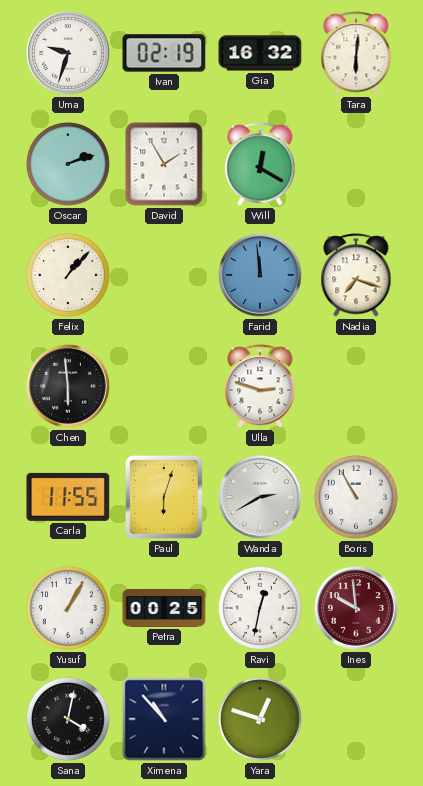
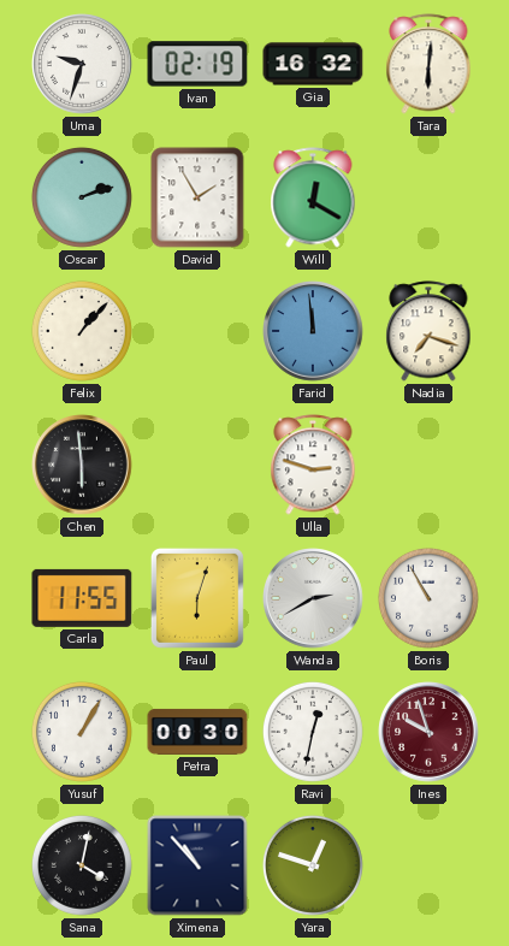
Petra: 00:25 -> 00:30
Ines: 9:59 -> 9:57
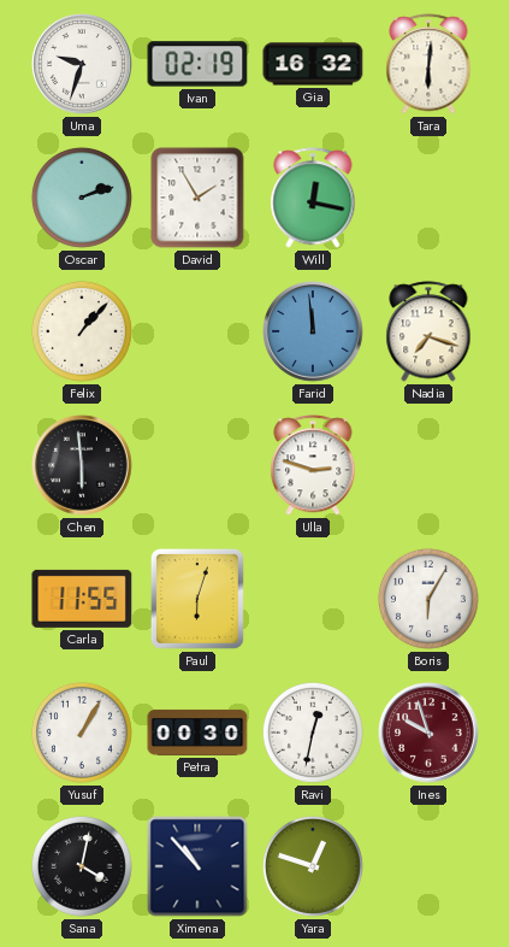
Will: 12:20 -> 12:17
Wanda: 2:40 -> none
Boris: 10:55 -> 6:05
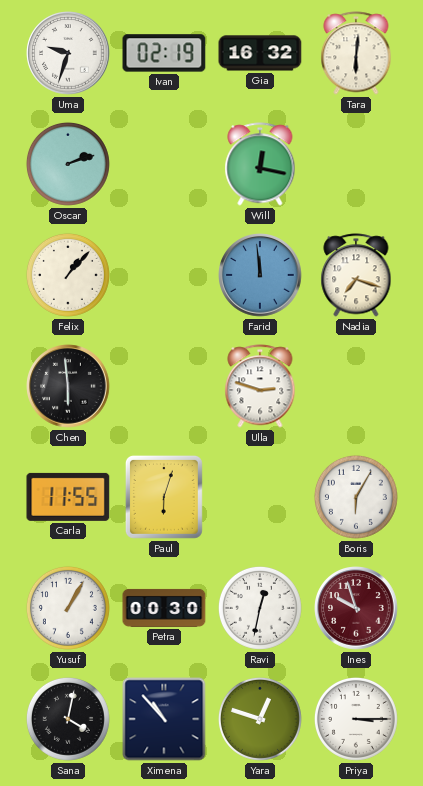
David: 1:55 -> none
Priya: none -> 3:15
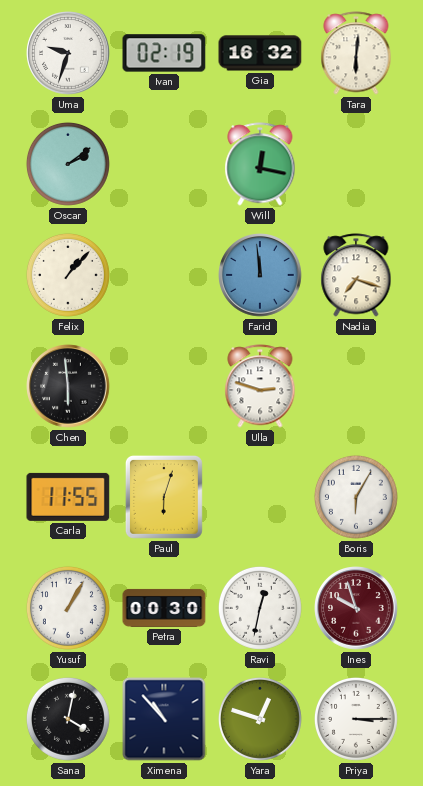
Oscar: 2:12 -> 2:09
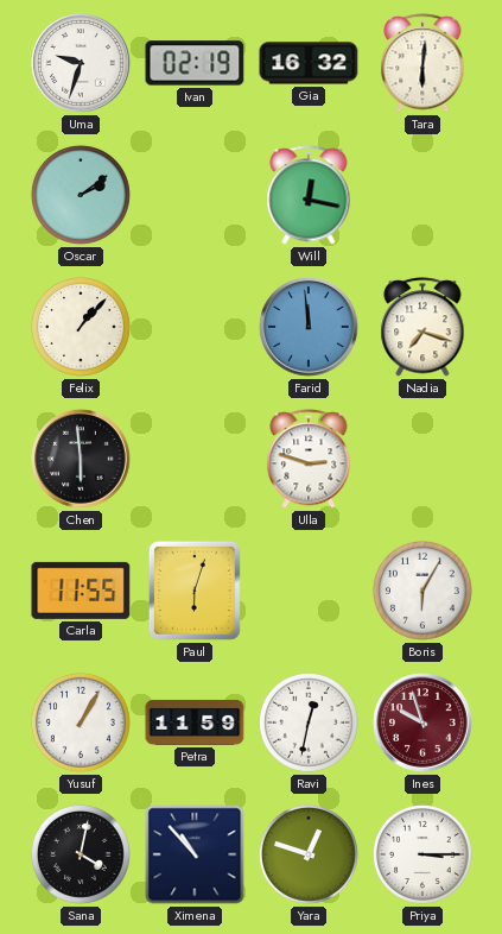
Petra: 00:30 -> 11:59
